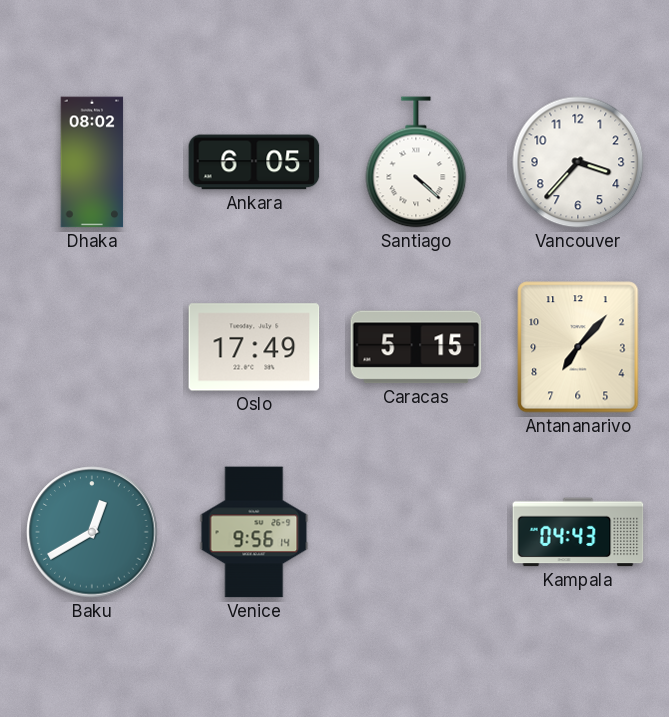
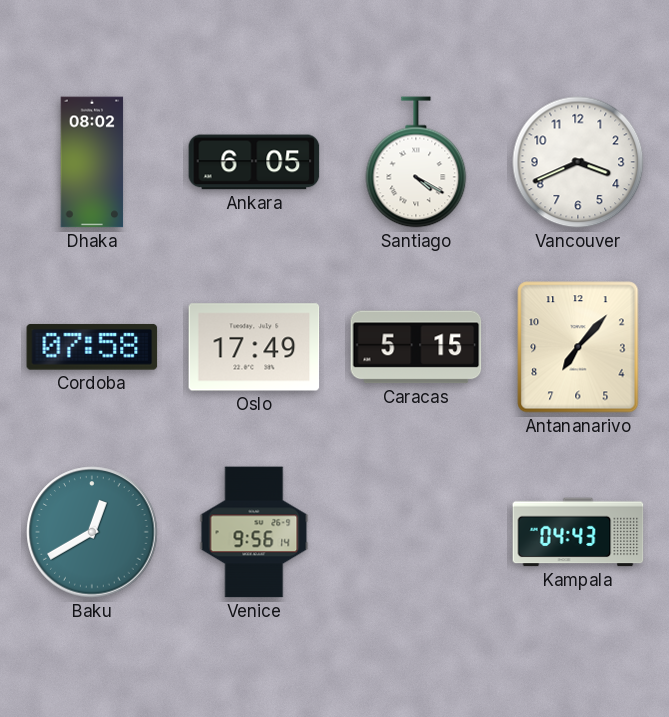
Santiago: 4:22 -> 4:20
Vancouver: 3:37 -> 3:41
Cordoba: none -> 07:58
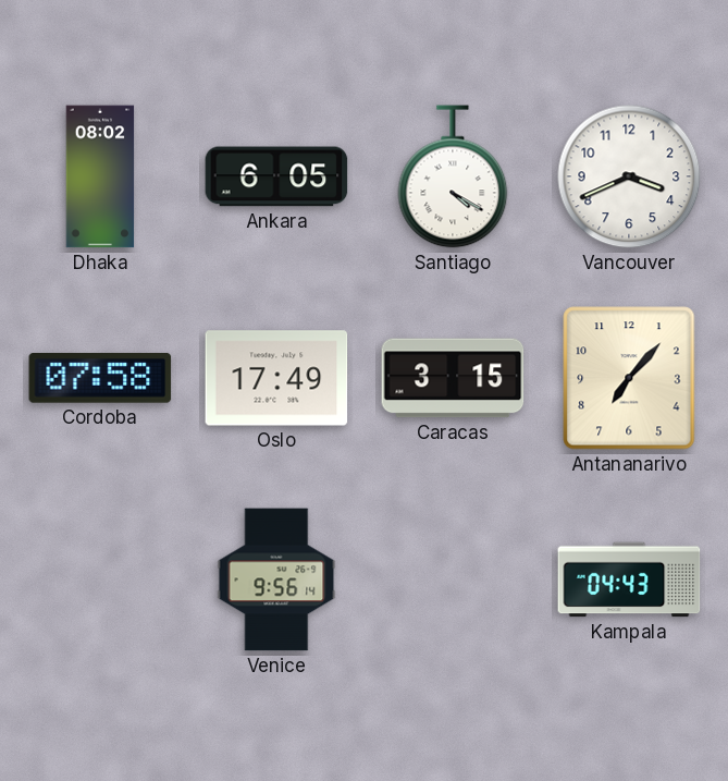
Caracas: 5:15 -> 3:15
Baku: 12:40 -> none
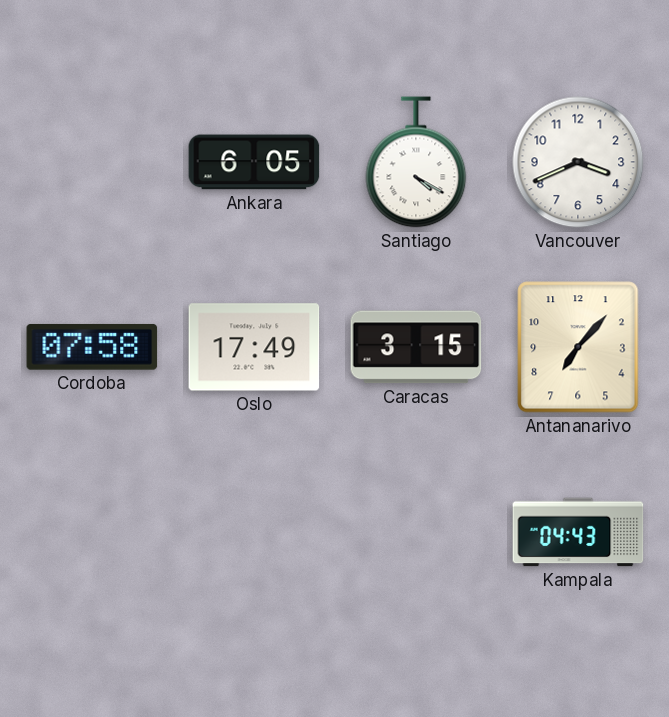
Dhaka: 08:02 -> none
Venice: 9:56 -> none
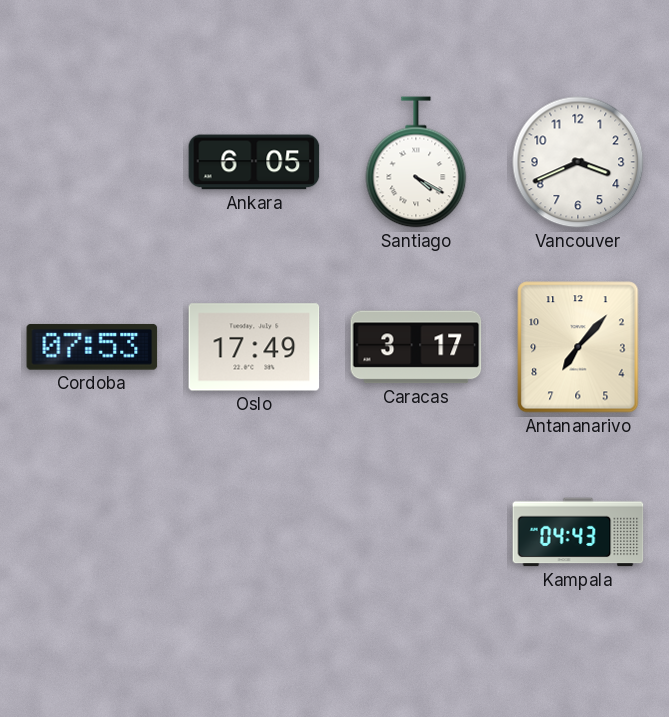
Cordoba: 07:58 -> 07:53
Caracas: 3:15 -> 3:17
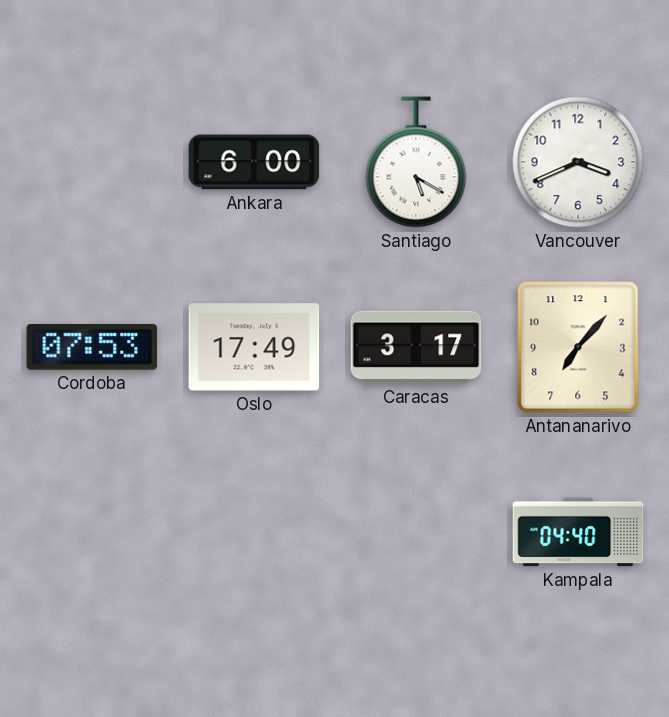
Ankara: 6:05 -> 6:00
Santiago: 4:20 -> 5:20
Kampala: 04:43 -> 04:40
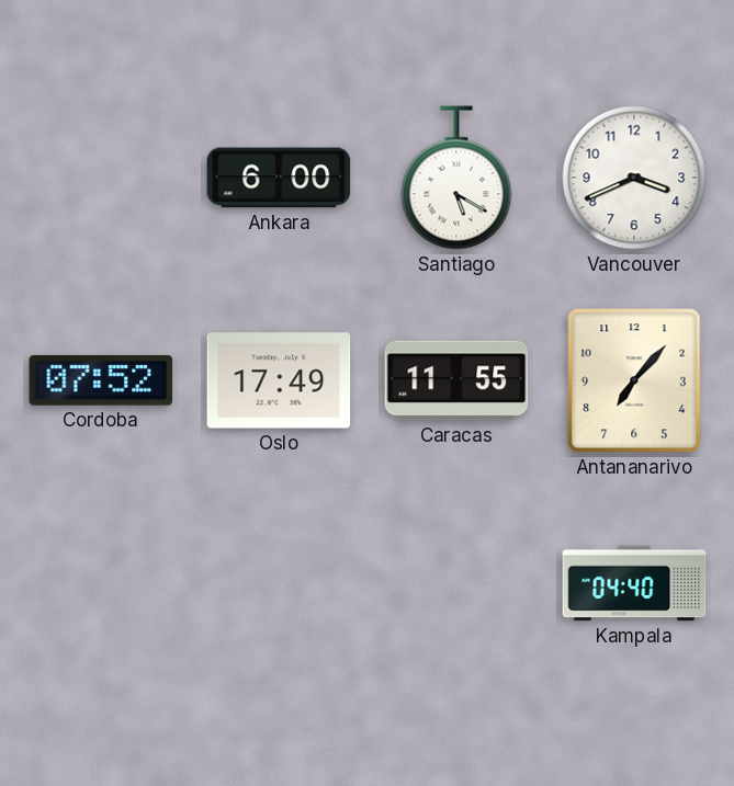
Cordoba: 07:53 -> 07:52
Caracas: 3:17 -> 11:55
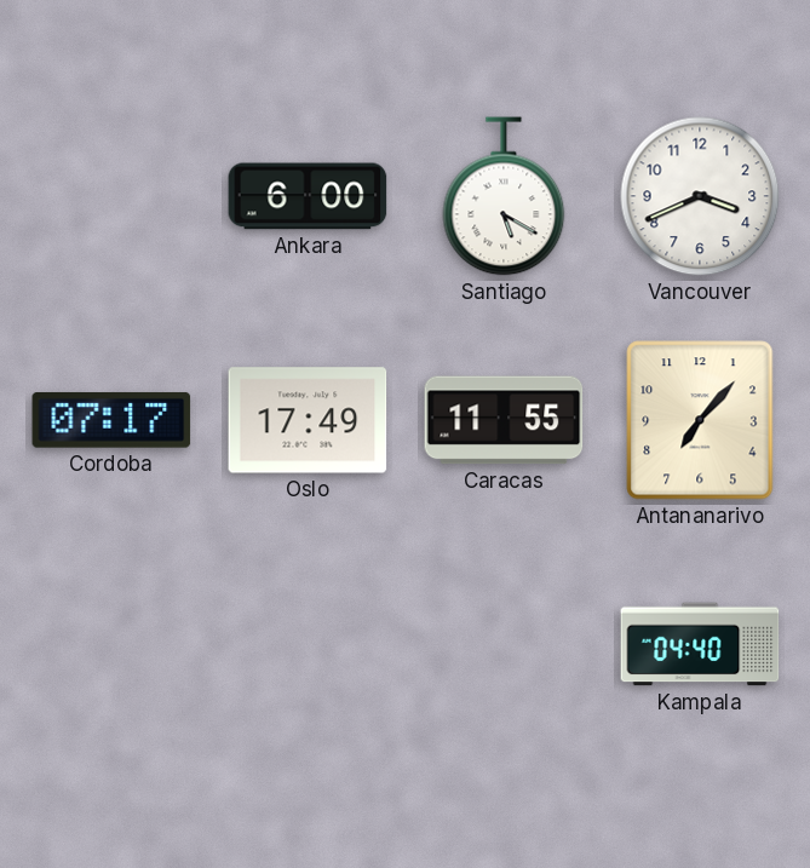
Cordoba: 07:52 -> 07:17
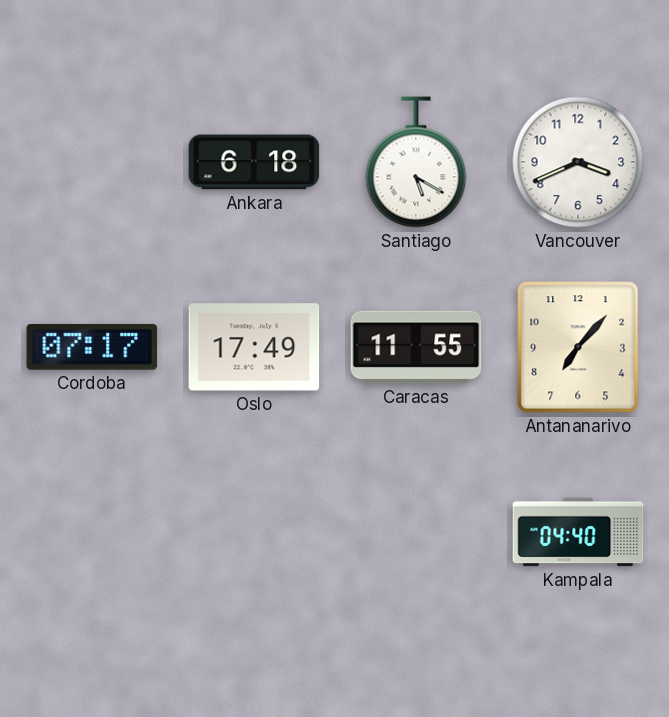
Ankara: 6:00 -> 6:18
